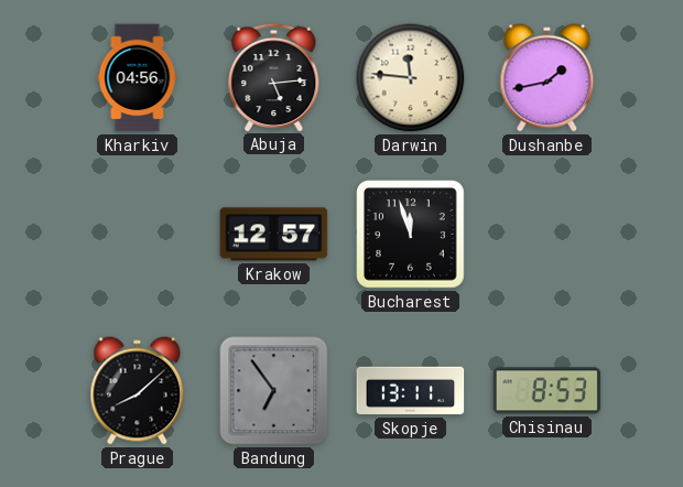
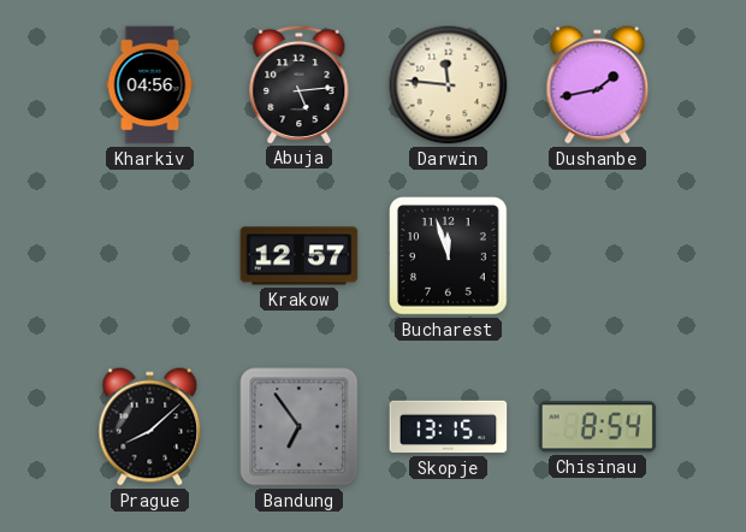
Skopje: 13:11 -> 13:15
Chisinau: 8:53 -> 8:54
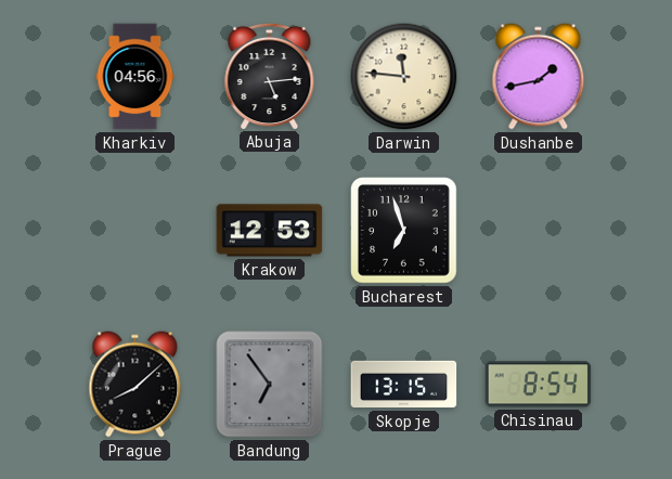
Krakow: 12:57 -> 12:53
Bucharest: 11:57 -> 6:57
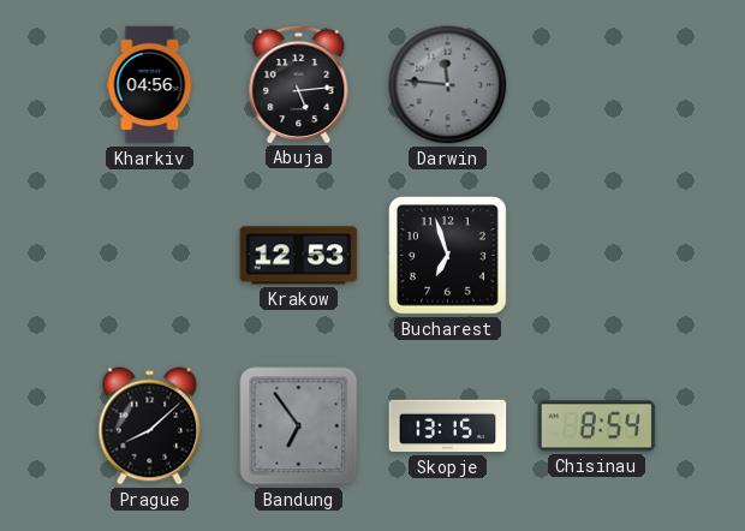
Darwin dial: cream -> grey
Dushanbe: 1:43 -> none
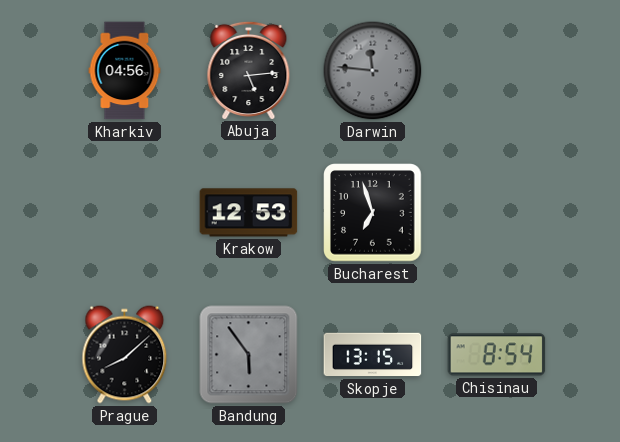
Bandung: 6:54 -> 5:54
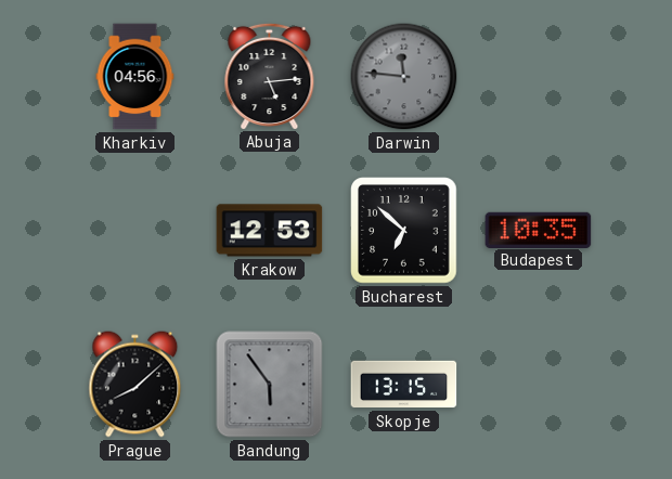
Bucharest: 6:57 -> 6:52
Budapest: none -> 10:35
Chisinau: 8:54 -> none
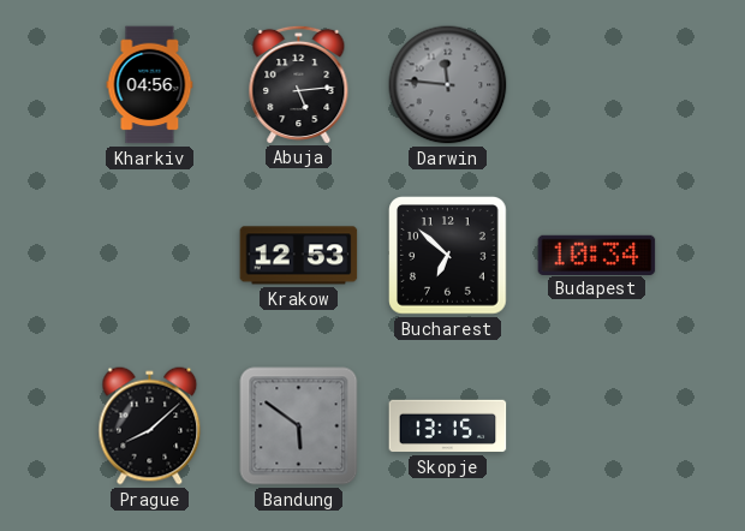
Budapest: 10:35 -> 10:34
Bandung: 5:54 -> 5:51
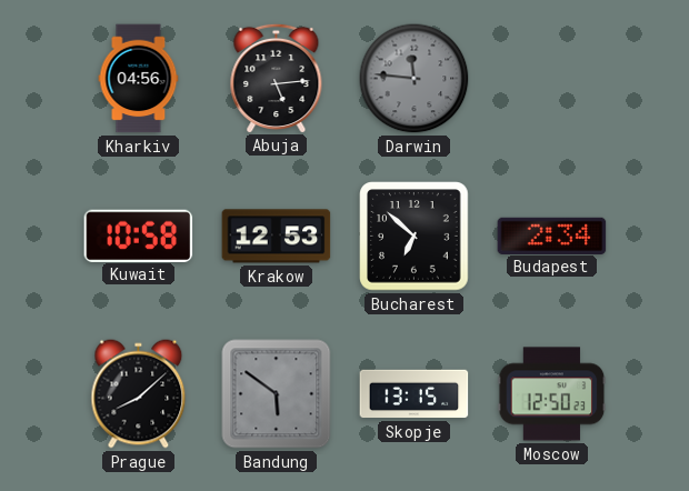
Kuwait: none -> 10:58
Budapest: 10:34 -> 2:34
Moscow: none -> 12:50
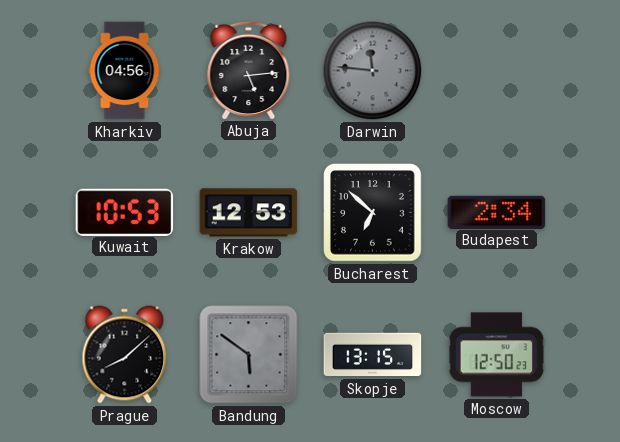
Kuwait: 10:58 -> 10:53
